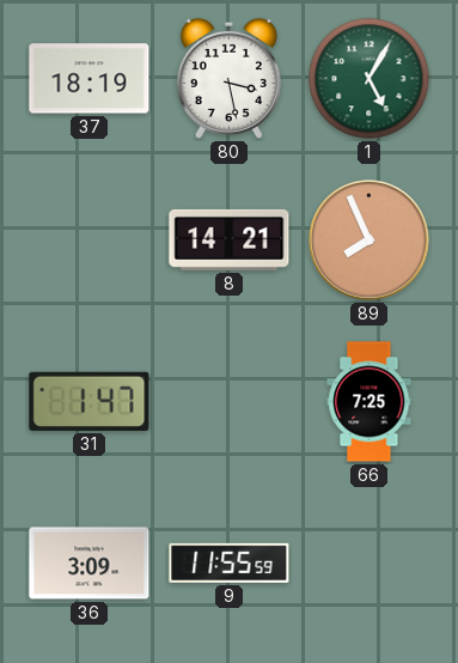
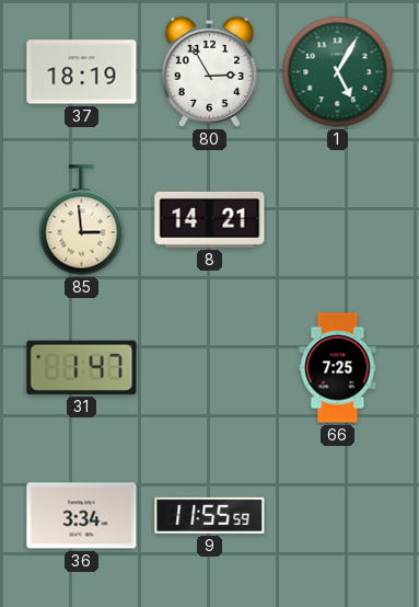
80: 3:28 -> 2:55
85: none -> 2:59
89: 7:56 -> none
36: 3:09 -> 3:34
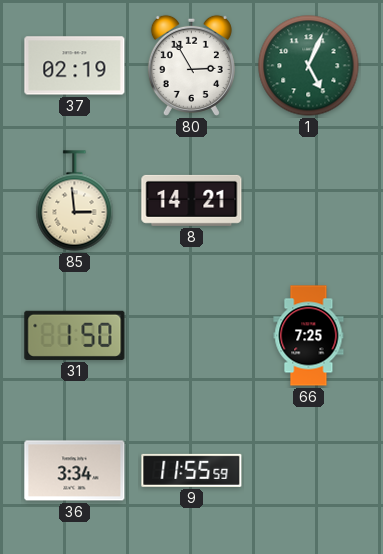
37: 18:19 -> 02:19
1: 5:05 -> 5:04
31: 1:47 -> 1:50
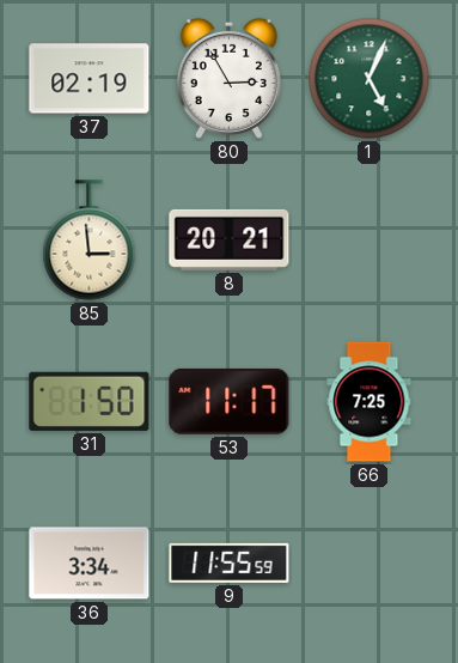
8: 14:21 -> 20:21
53: none -> 11:17
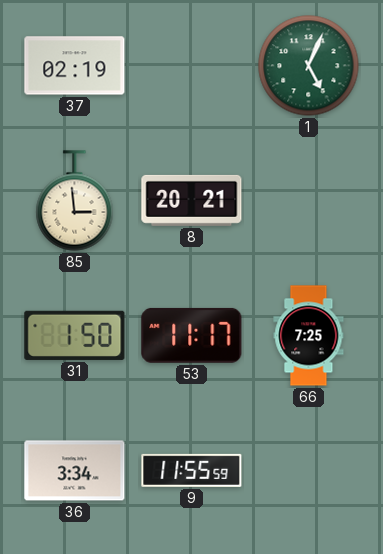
80: 2:55 -> none
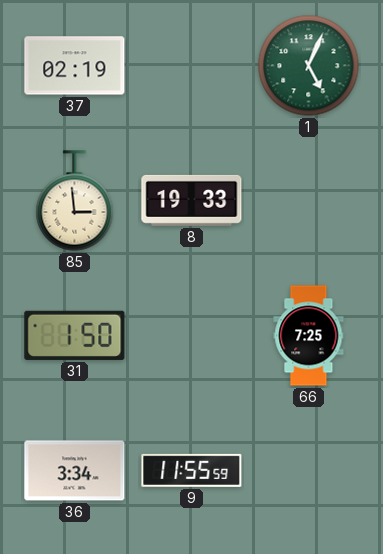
8: 20:21 -> 19:33
53: 11:17 -> none
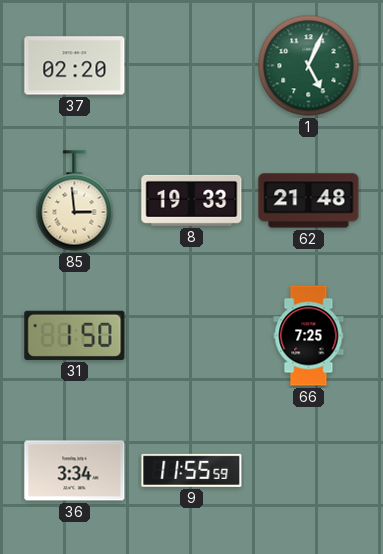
37: 02:19 -> 02:20
62: none -> 21:48
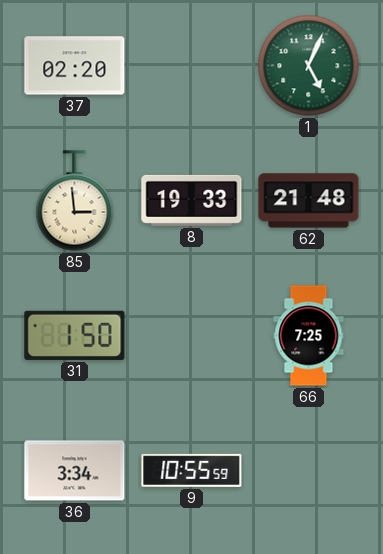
9: 11:55 -> 10:55
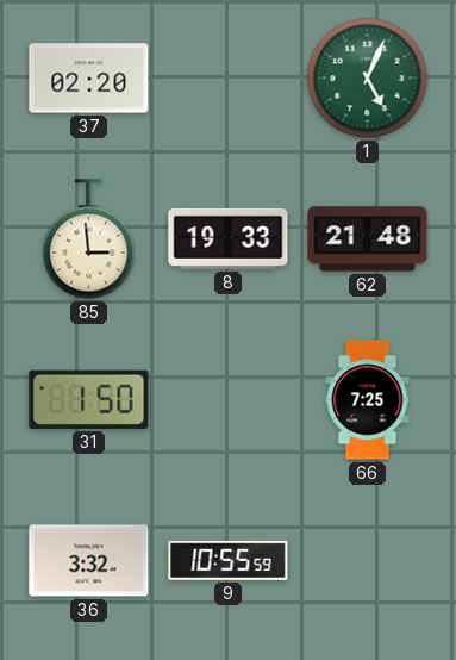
36: 3:34 -> 3:32
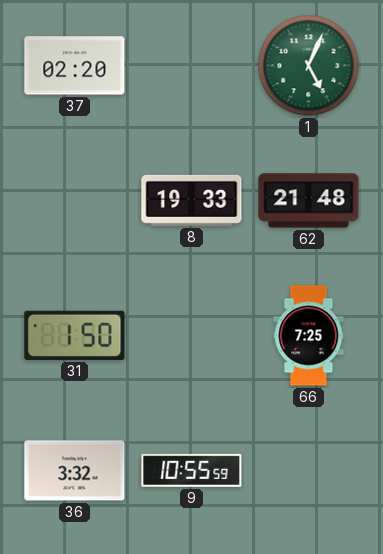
85: 2:59 -> none
